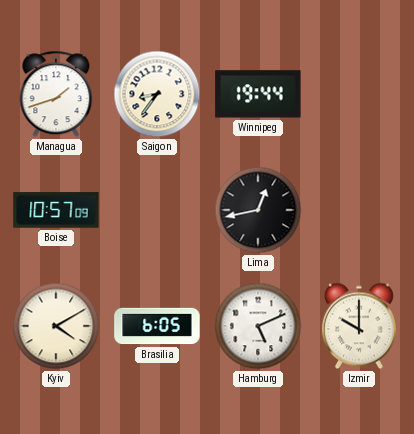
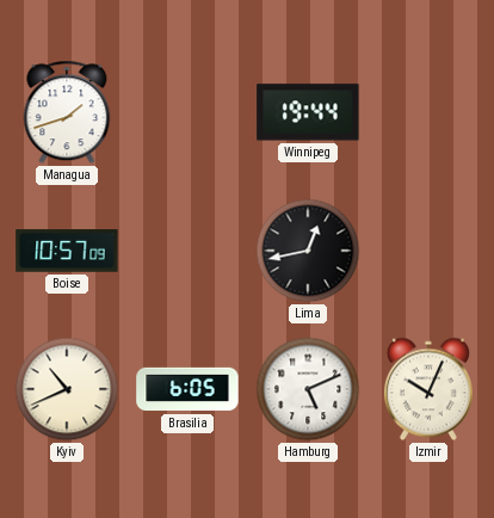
Saigon: 8:36 -> none
Kyiv: 4:10 -> 10:41
Izmir: 10:00 -> 10:04
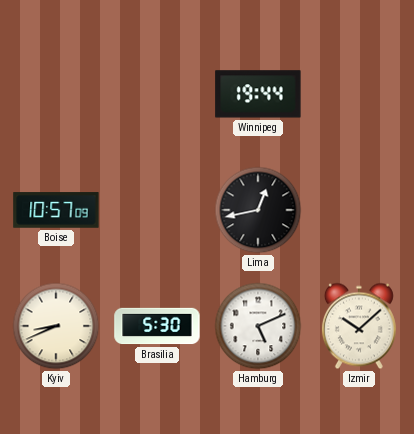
Managua: 1:42 -> none
Kyiv: 10:41 -> 8:41
Brasilia: 6:05 -> 5:30
Izmir: 10:04 -> 10:08
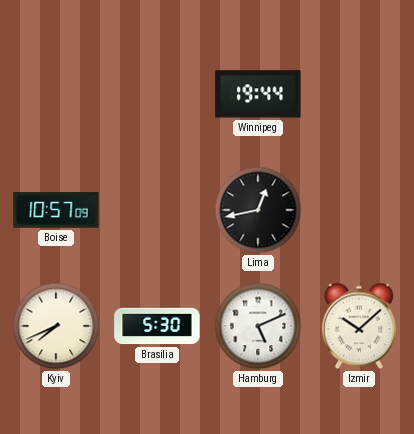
Kyiv: 8:41 -> 7:41
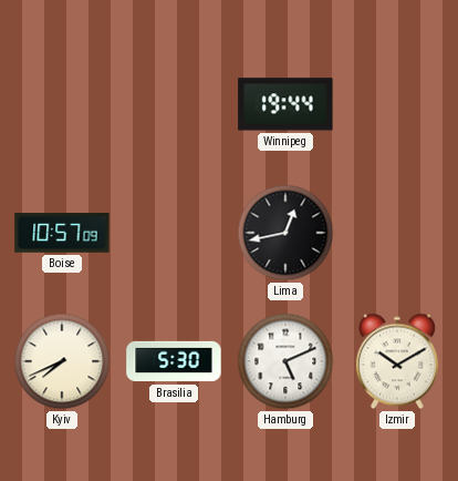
Izmir: 10:08 -> 10:10
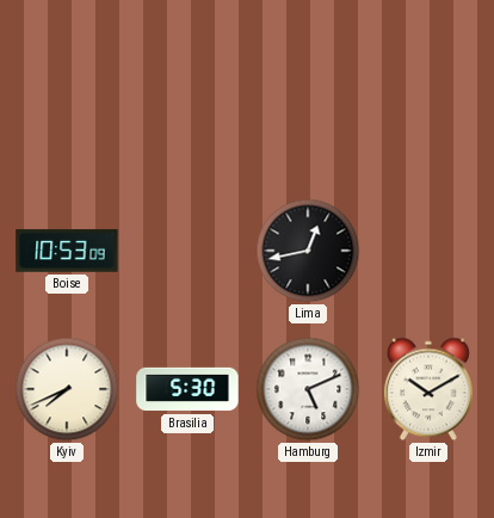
Winnipeg: 19:44 -> none
Boise: 10:57 -> 10:53
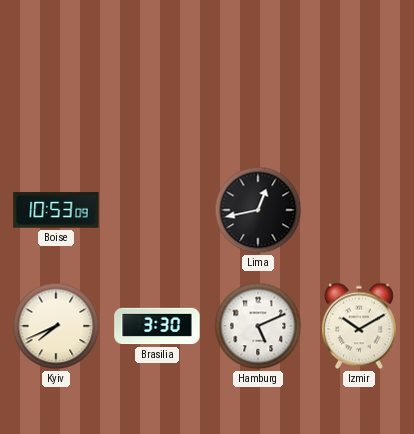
Brasilia: 5:30 -> 3:30
